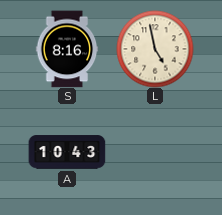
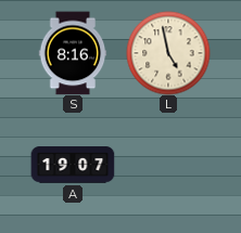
A: 10:43 -> 19:07
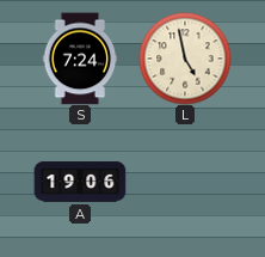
S: 8:16 -> 7:24
A: 19:07 -> 19:06
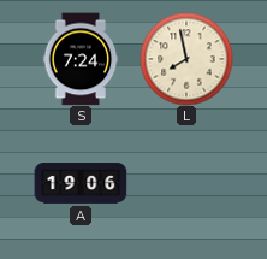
L: 4:58 -> 7:58
